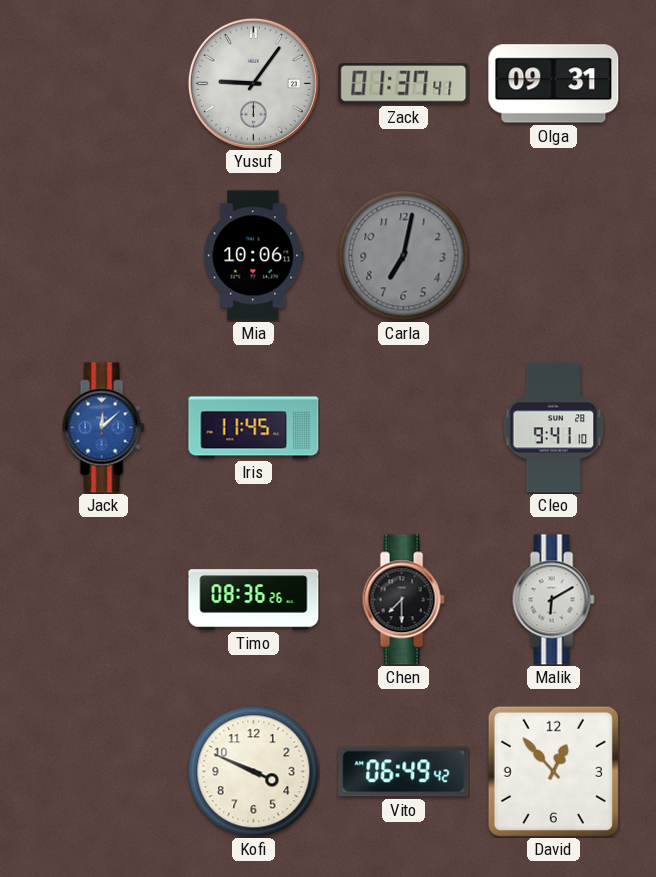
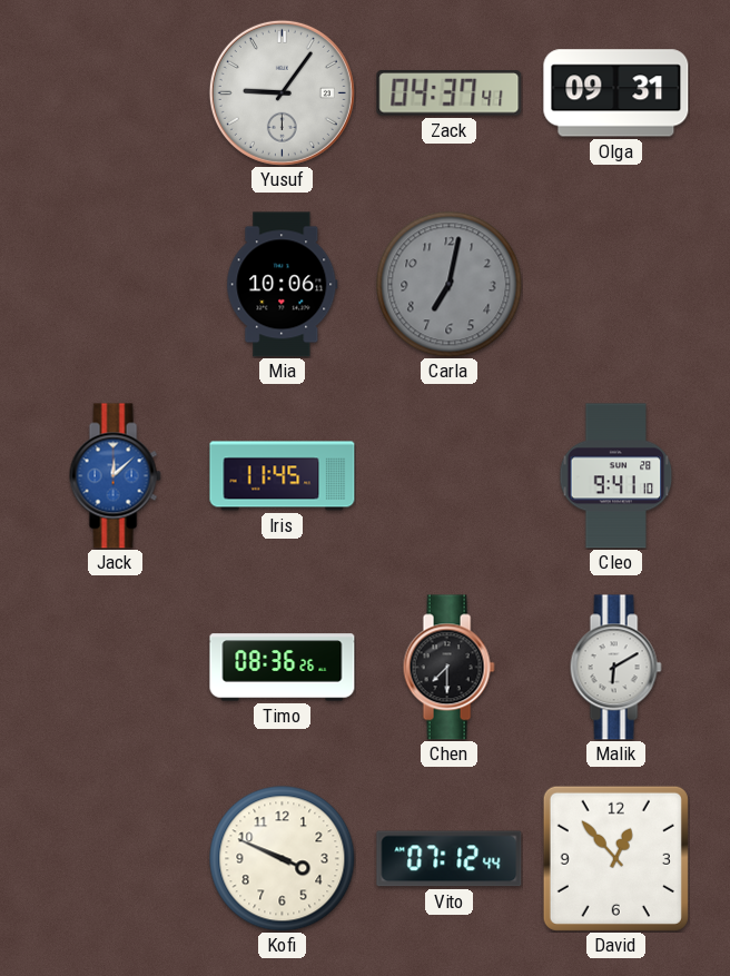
Zack: 01:37 -> 04:37
Vito: 06:49 -> 07:12
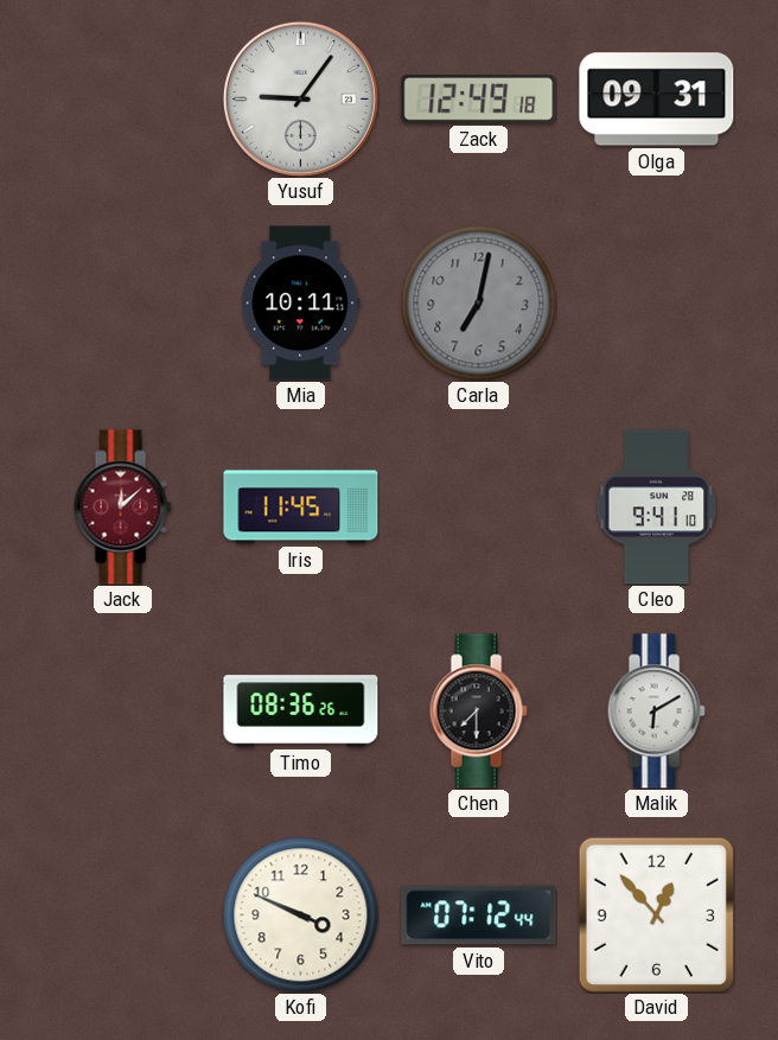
Zack: 04:37 -> 12:49
Mia: 10:06 -> 10:11
Jack dial: blue -> burgundy
